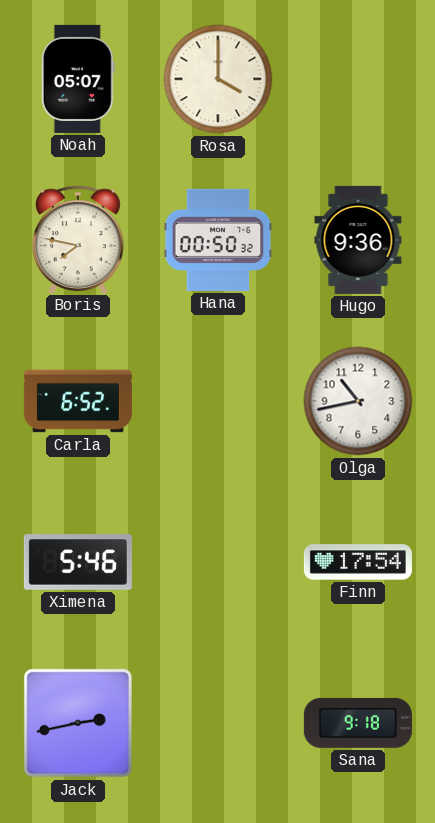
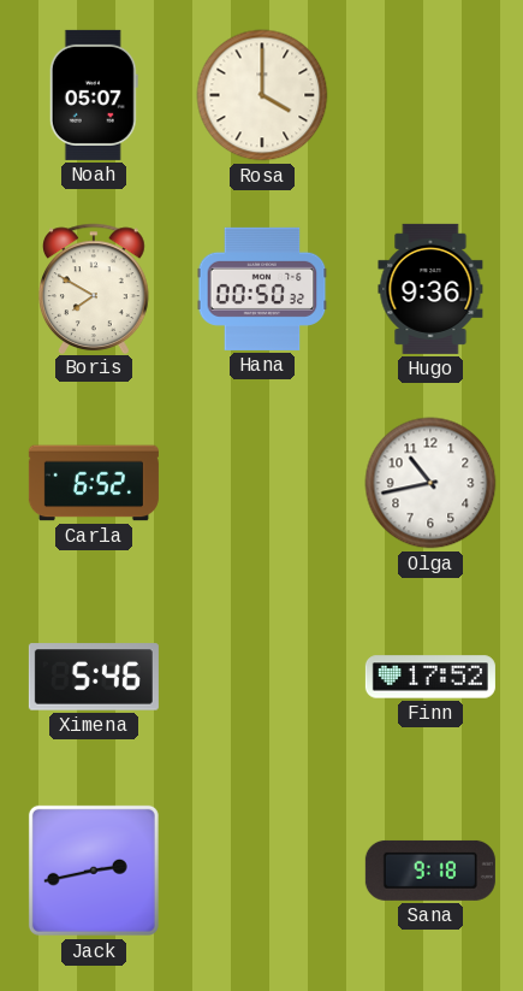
Boris: 7:47 -> 7:50
Finn: 17:54 -> 17:52
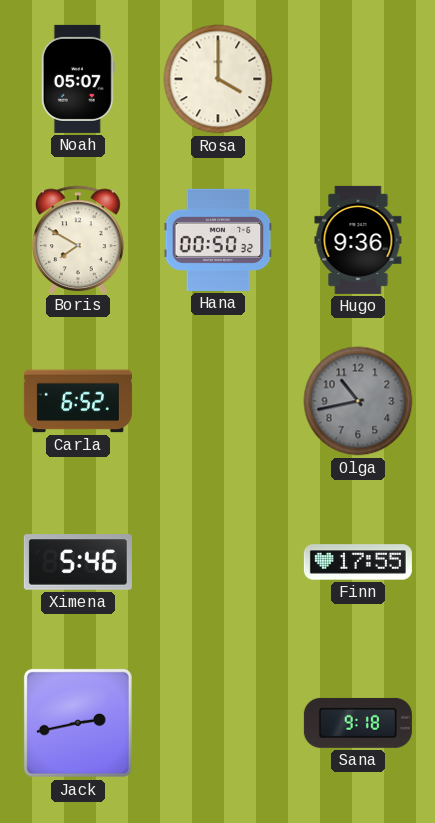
Olga dial: white -> grey
Finn: 17:52 -> 17:55
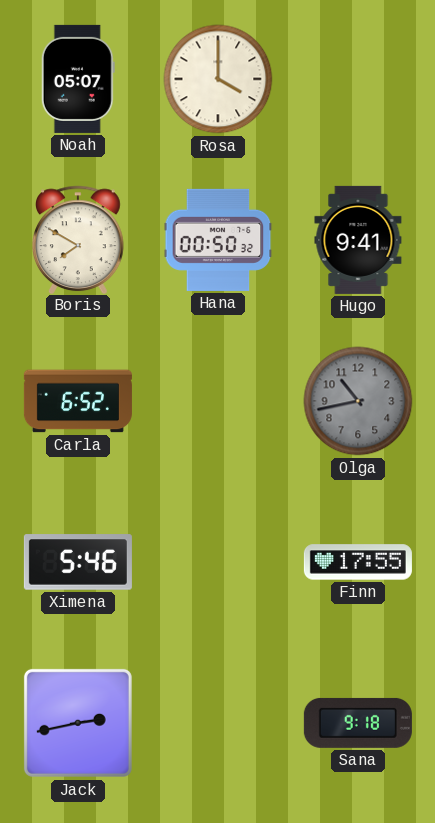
Hugo: 9:36 -> 9:41
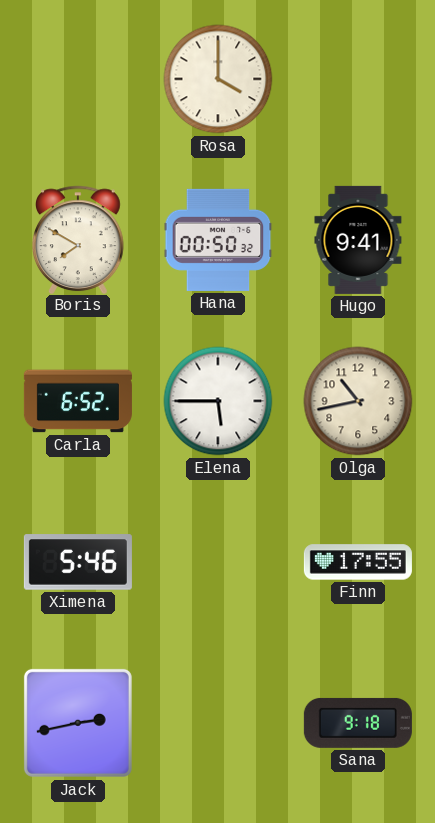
Noah: 05:07 -> none
Elena: none -> 5:45
Olga dial: grey -> cream
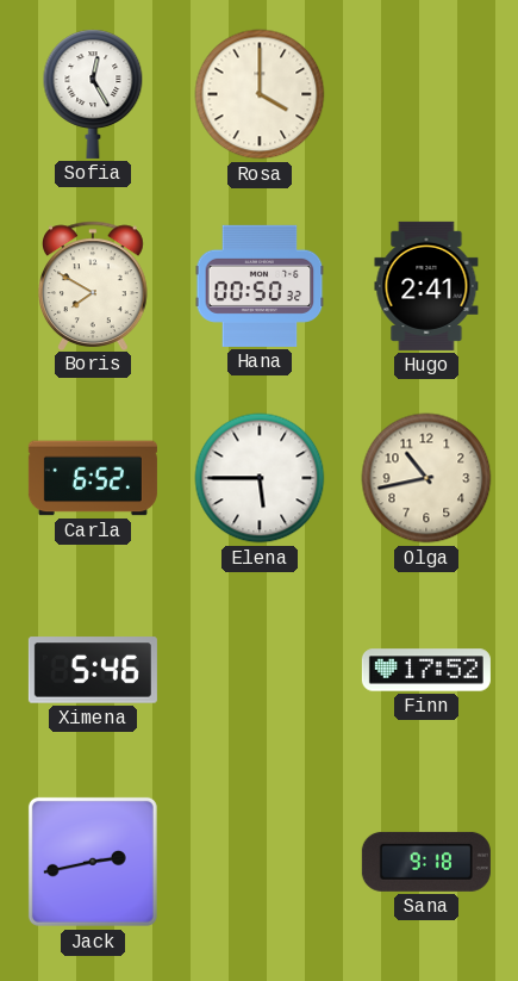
Sofia: none -> 12:25
Hugo: 9:41 -> 2:41
Finn: 17:55 -> 17:52
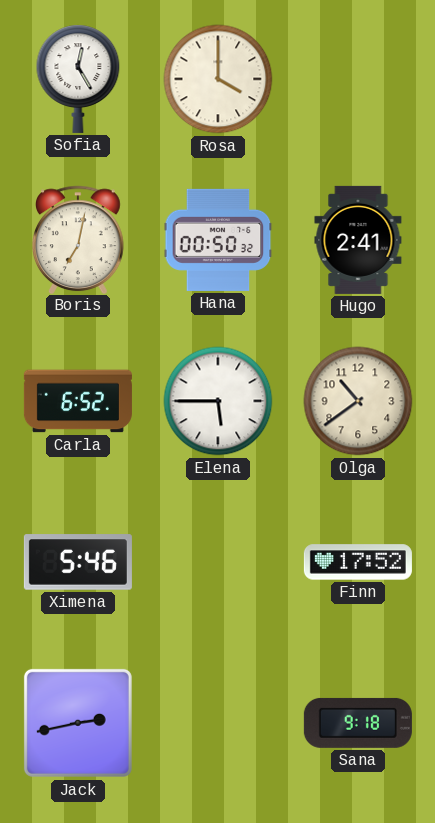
Boris: 7:50 -> 7:02
Olga: 10:43 -> 10:39
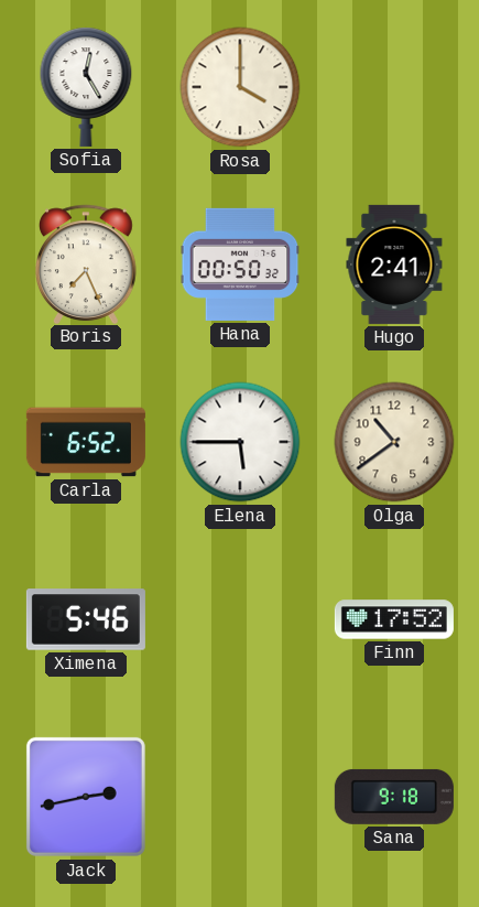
Boris: 7:02 -> 7:26
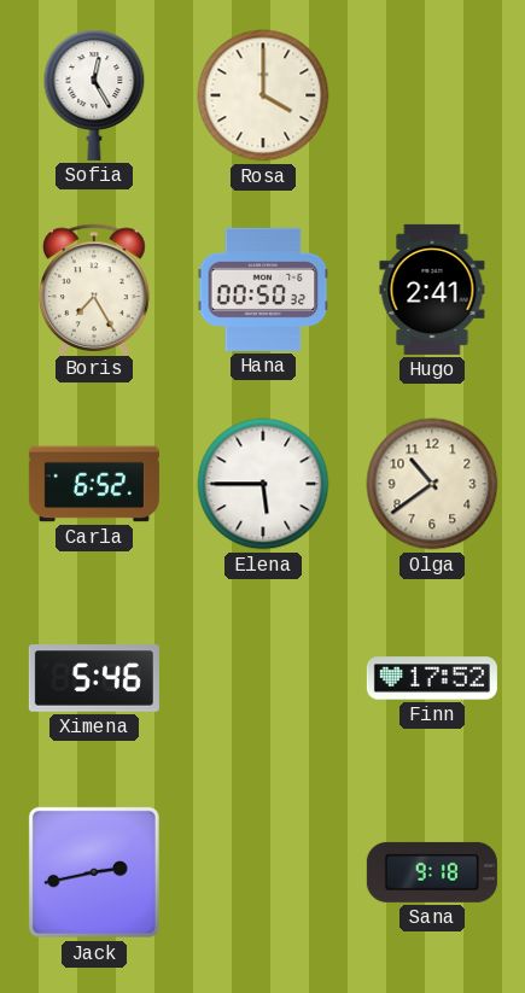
Boris: 7:26 -> 7:25
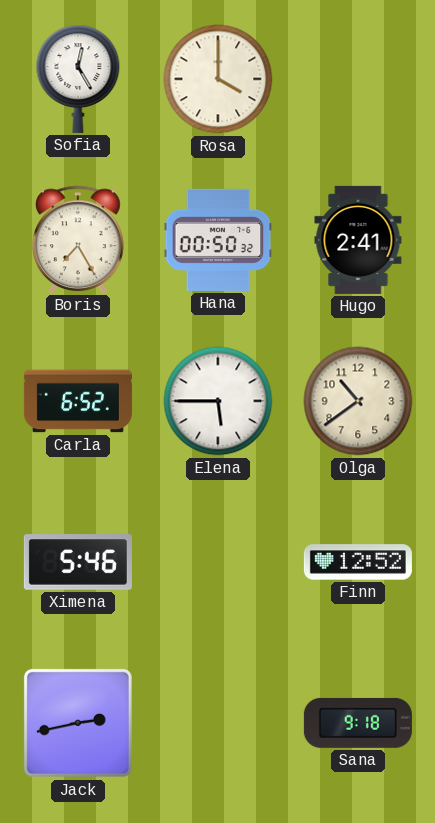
Finn: 17:52 -> 12:52
